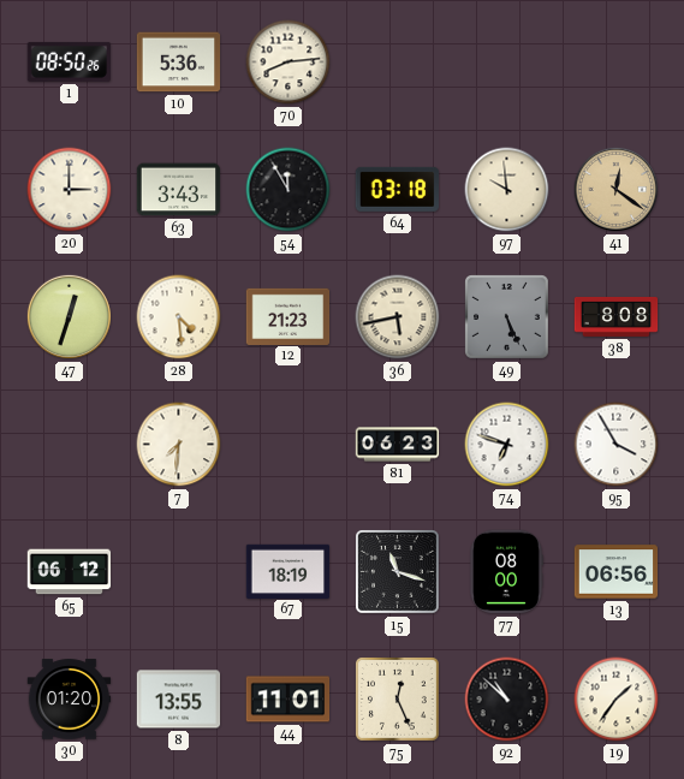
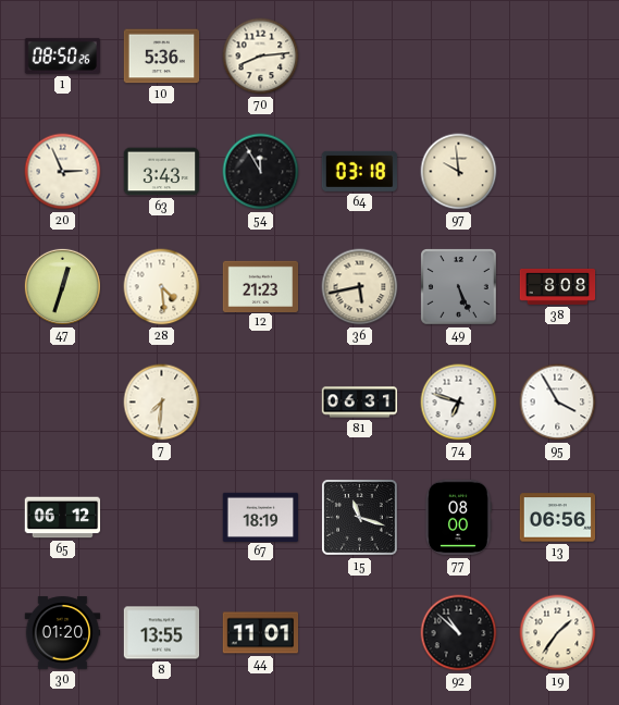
20: 3:00 -> 2:56
41: 12:21 -> none
81: 06:23 -> 06:31
75: 12:26 -> none
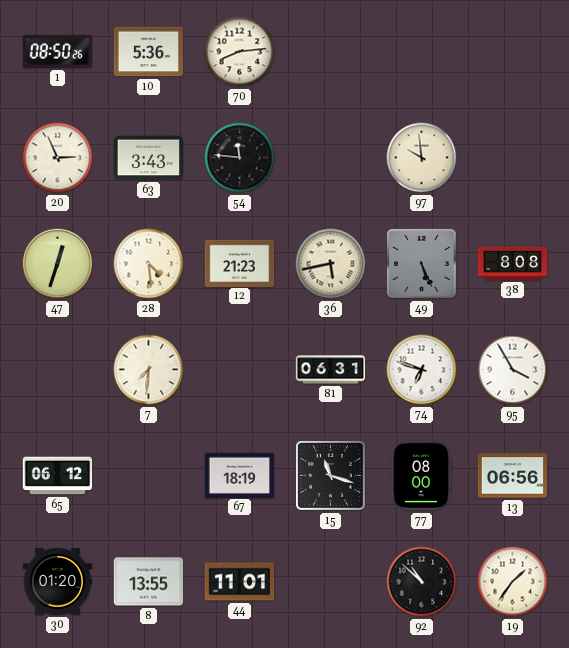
54: 11:55 -> 11:46
64: 03:18 -> none
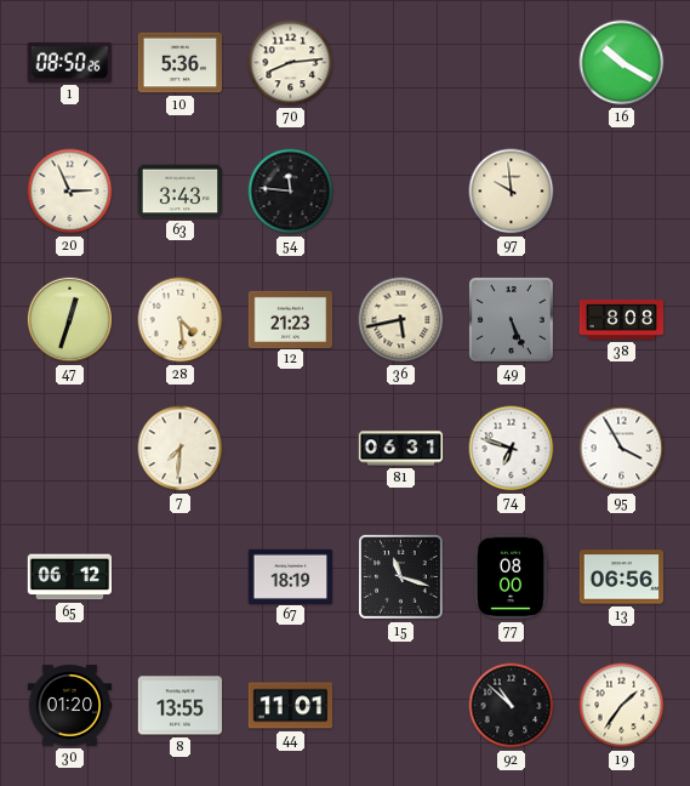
16: none -> 10:20
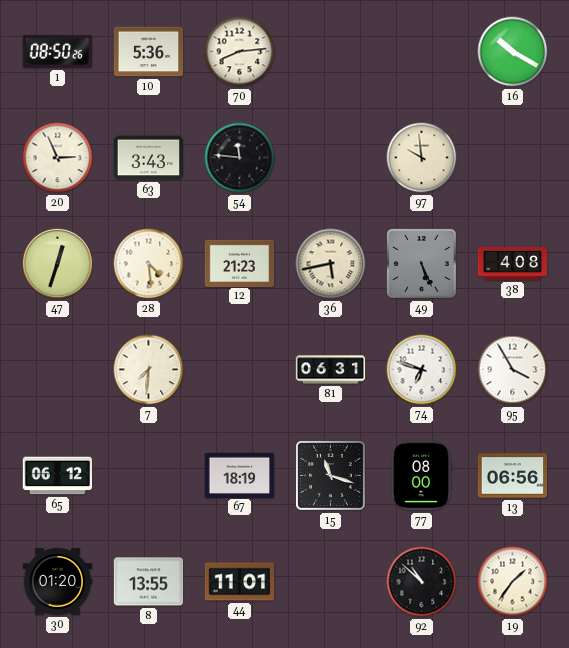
38: 8:08 -> 4:08
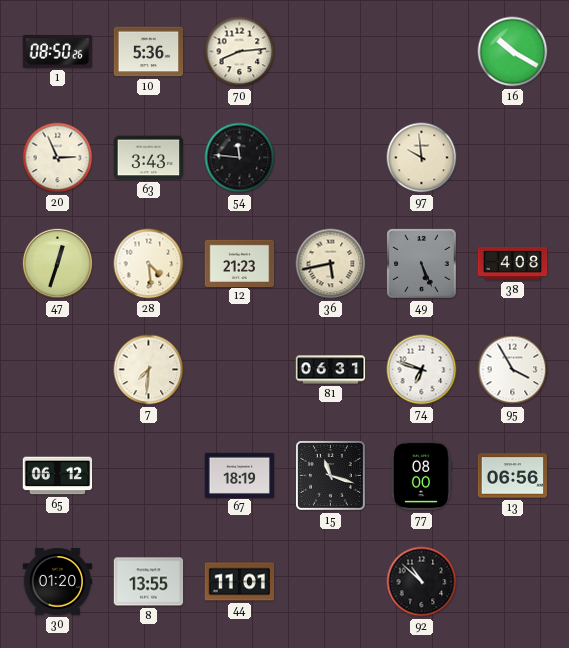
19: 1:36 -> none
